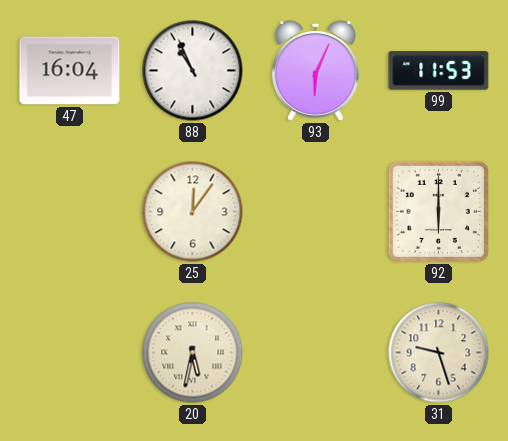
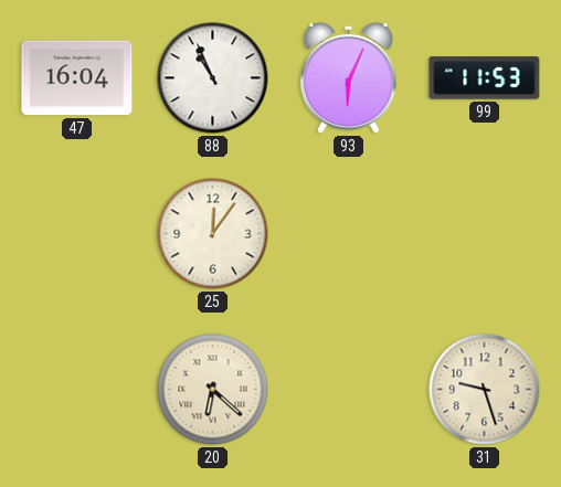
92: 6:00 -> none
20: 5:32 -> 6:22
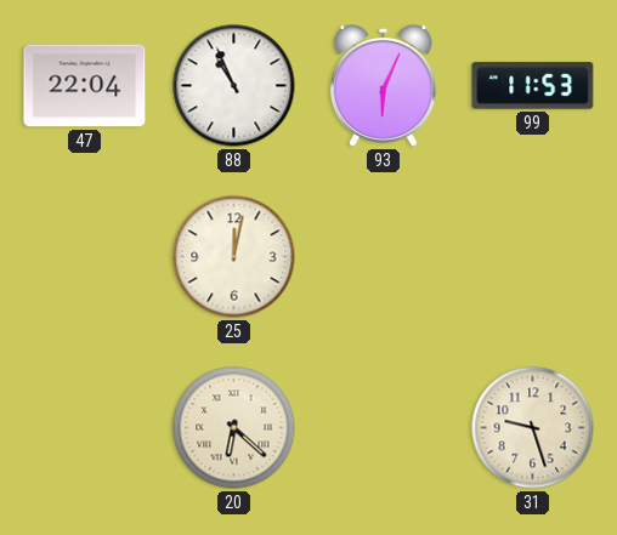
47: 16:04 -> 22:04
25: 12:06 -> 12:02
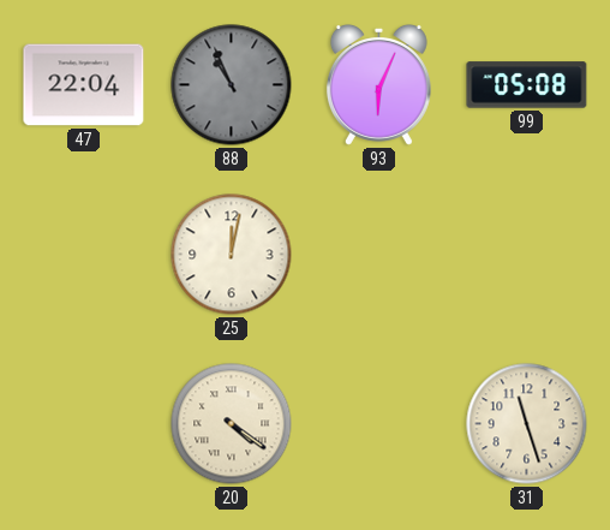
88 dial: white -> grey
99: 11:53 -> 05:08
20: 6:22 -> 4:21
31: 9:27 -> 11:27
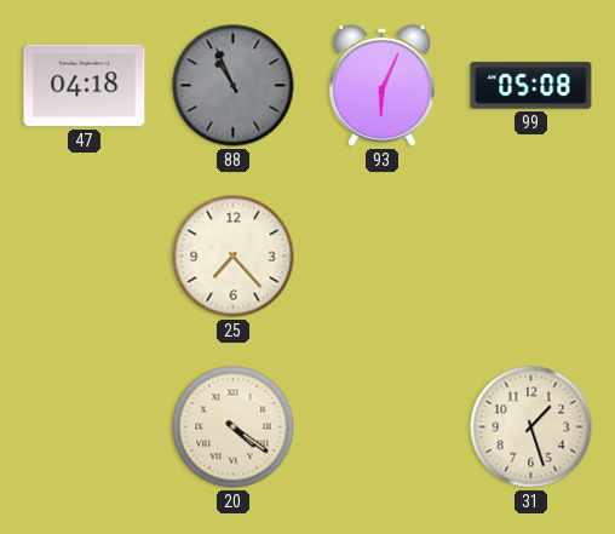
47: 22:04 -> 04:18
25: 12:02 -> 7:23
31: 11:27 -> 1:27
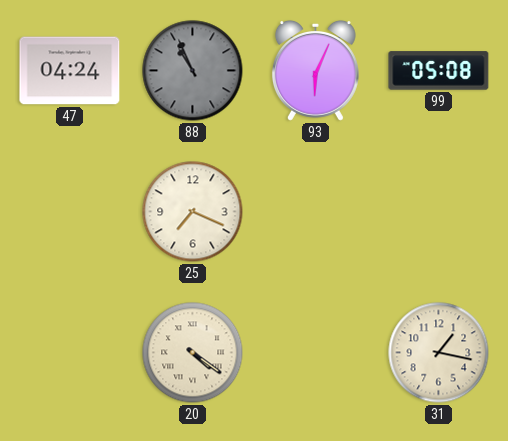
47: 04:18 -> 04:24
25: 7:23 -> 7:19
31: 1:27 -> 1:17
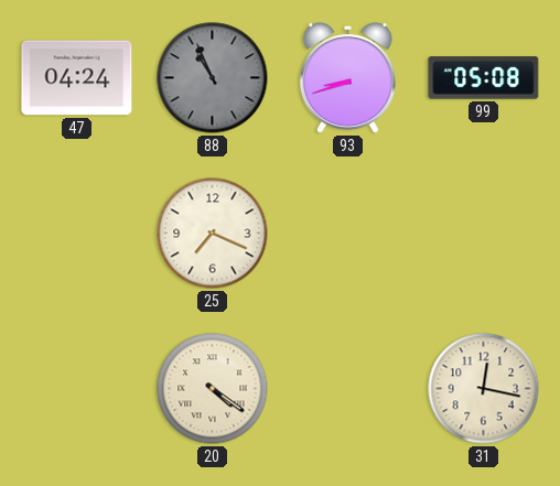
93: 6:04 -> 8:42
31: 1:17 -> 12:17
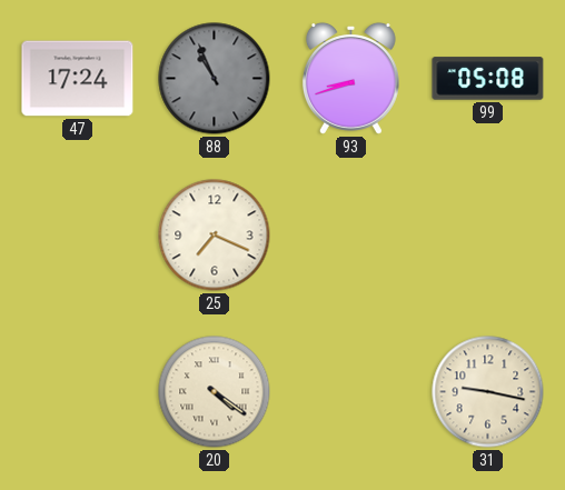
47: 04:24 -> 17:24
31: 12:17 -> 9:17
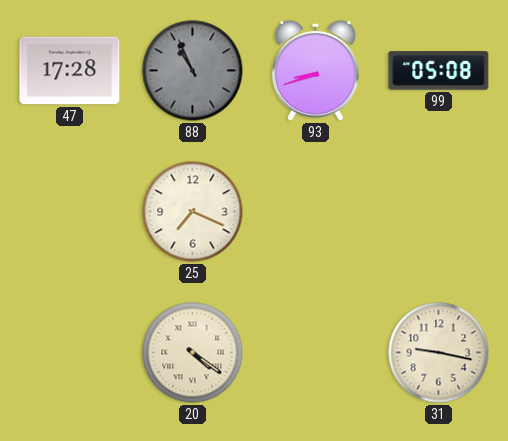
47: 17:24 -> 17:28
